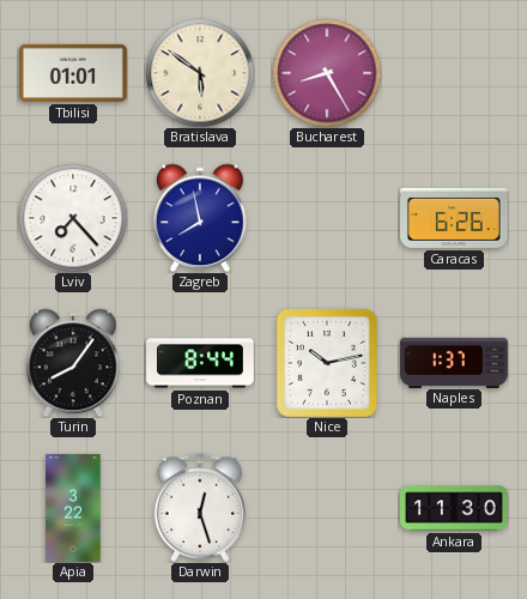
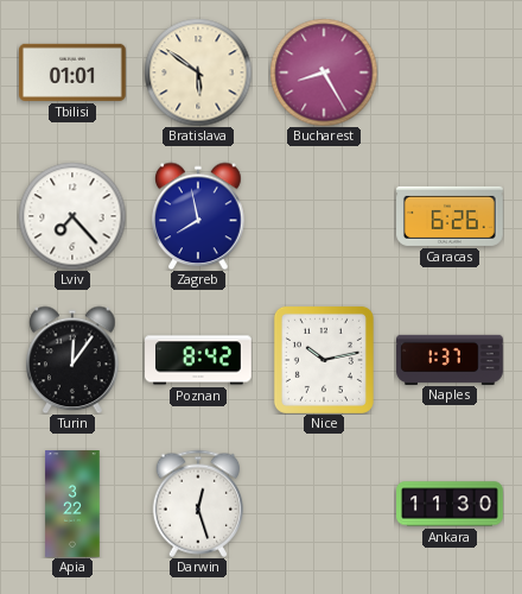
Turin: 8:06 -> 12:06
Poznan: 8:44 -> 8:42
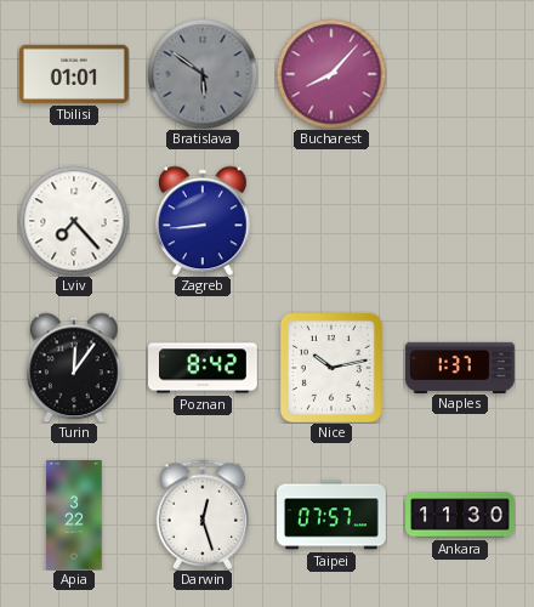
Bratislava dial: cream -> grey
Bucharest: 8:25 -> 8:07
Zagreb: 7:58 -> 8:44
Caracas: 6:26 -> none
Taipei: none -> 07:57
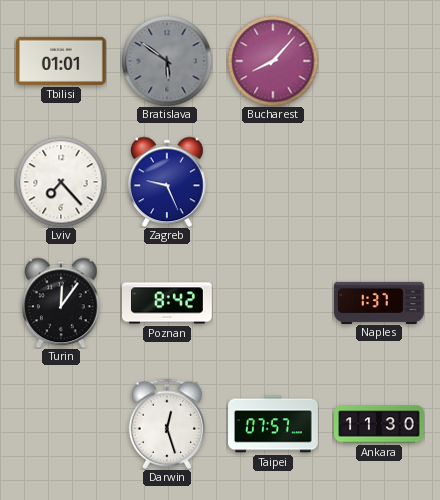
Zagreb: 8:44 -> 9:26
Nice: 10:13 -> none
Apia: 3:22 -> none
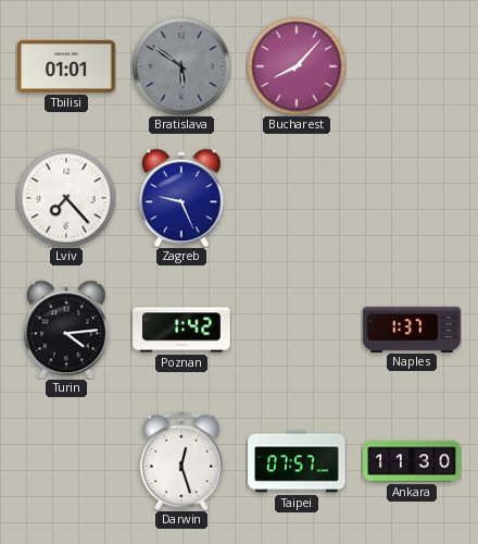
Turin: 12:06 -> 4:14
Poznan: 8:42 -> 1:42
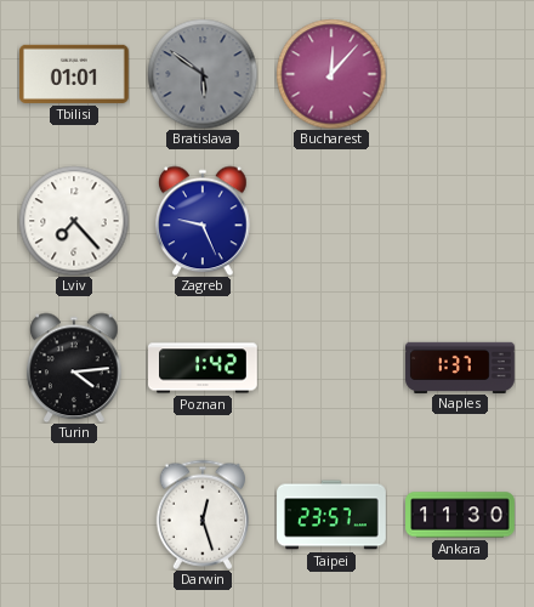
Bucharest: 8:07 -> 12:07
Taipei: 07:57 -> 23:57
